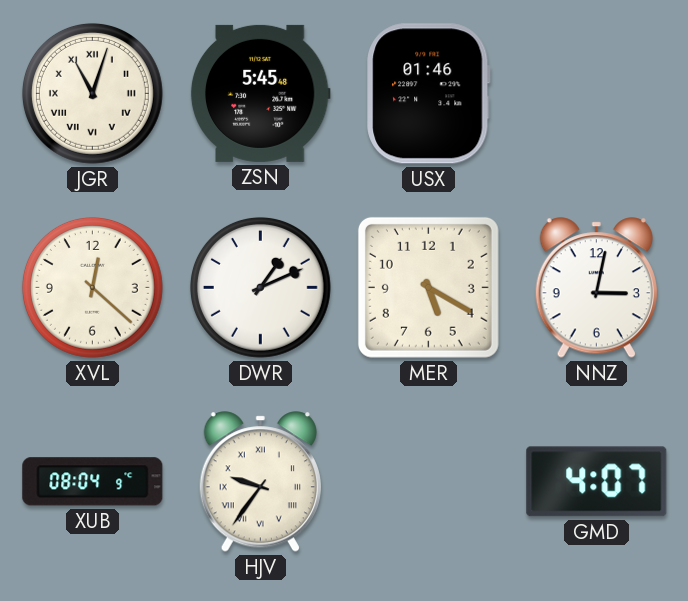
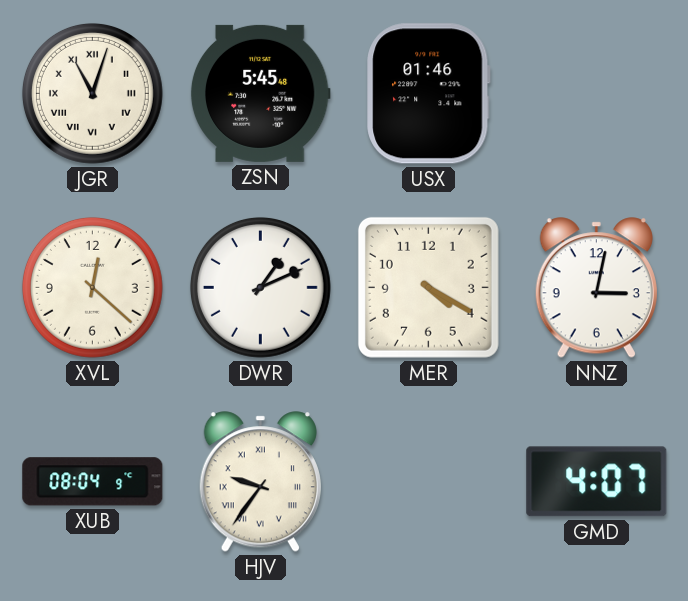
MER: 5:20 -> 4:20
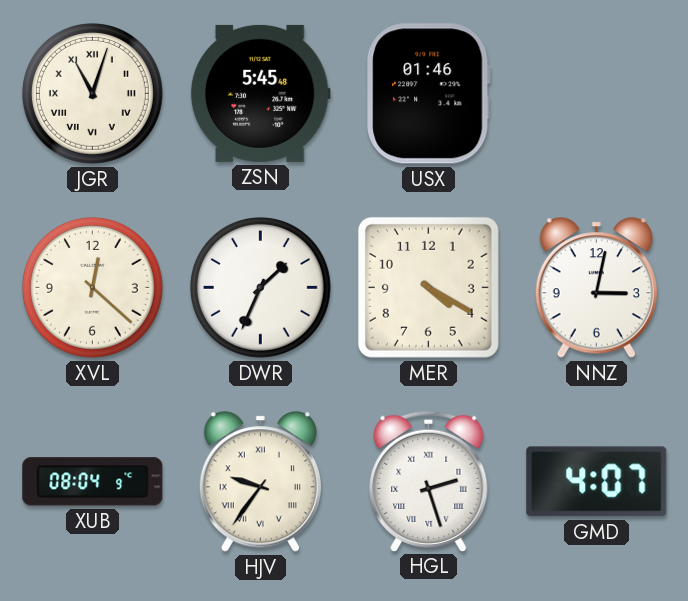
DWR: 1:11 -> 1:34
HGL: none -> 2:27
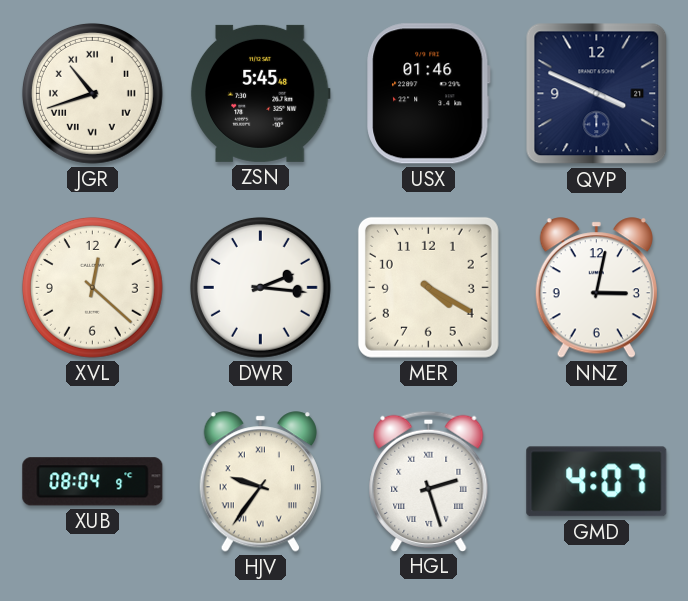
JGR: 11:03 -> 10:42
QVP: none -> 3:49
DWR: 1:34 -> 2:16
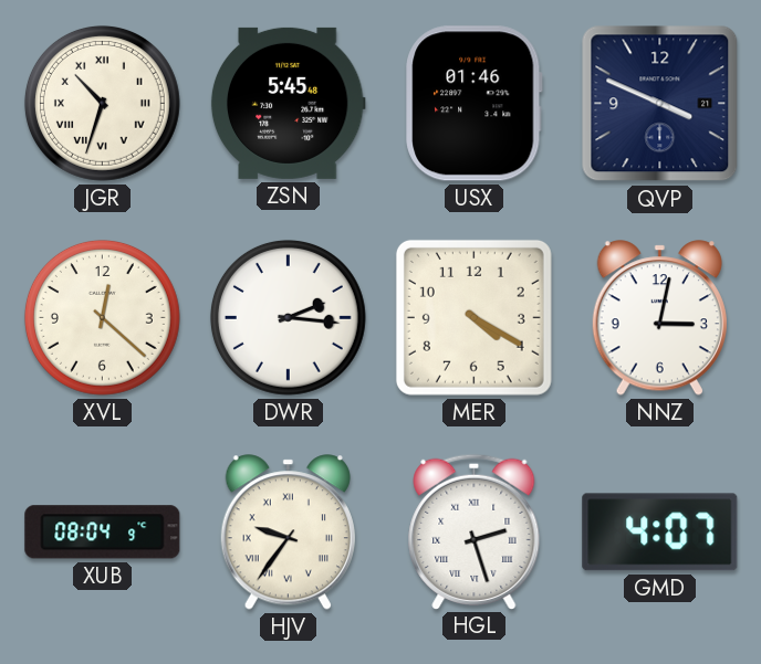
JGR: 10:42 -> 10:33
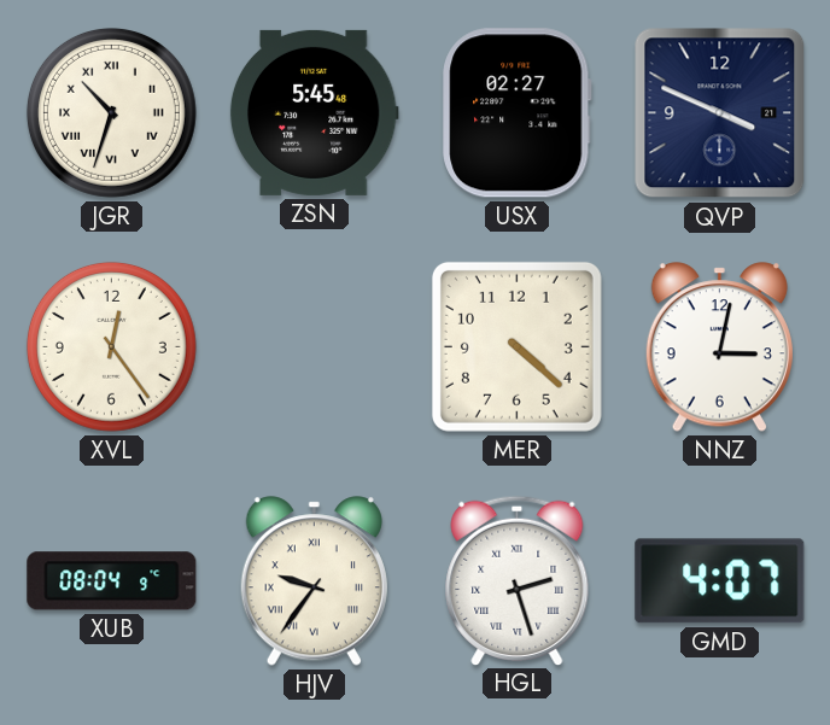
USX: 01:46 -> 02:27
XVL: 12:22 -> 12:24
DWR: 2:16 -> none
MER: 4:20 -> 4:22
